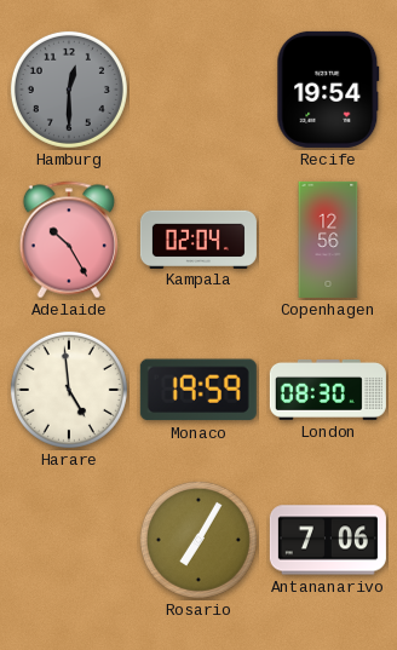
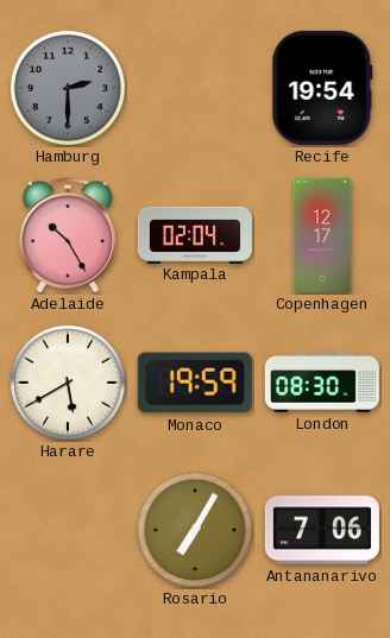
Hamburg: 12:30 -> 2:30
Copenhagen: 12:56 -> 12:17
Harare: 4:59 -> 5:40
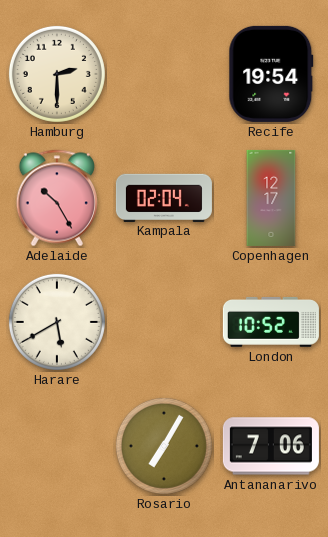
Hamburg dial: grey -> cream
Monaco: 19:59 -> none
London: 08:30 -> 10:52
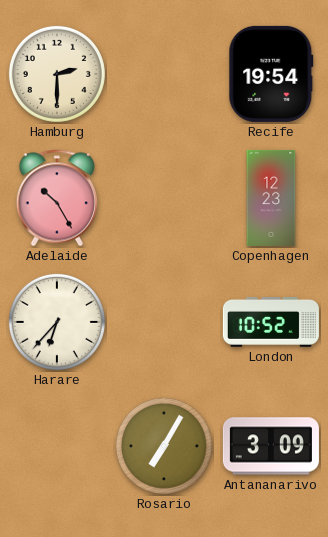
Kampala: 02:04 -> none
Copenhagen: 12:17 -> 12:23
Harare: 5:40 -> 6:37
Antananarivo: 7:06 -> 3:09
